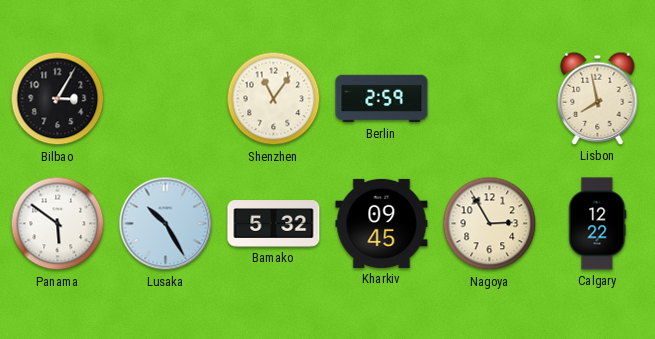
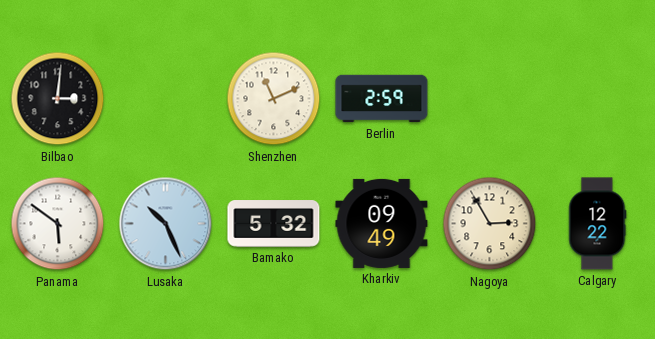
Bilbao: 3:05 -> 3:01
Shenzhen: 11:06 -> 11:11
Lisbon: 7:58 -> none
Lusaka: 10:25 -> 10:26
Kharkiv: 09:45 -> 09:49
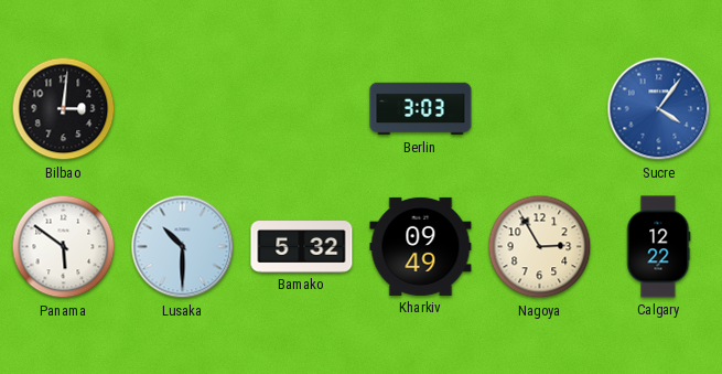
Shenzhen: 11:11 -> none
Berlin: 2:59 -> 3:03
Sucre: none -> 4:06
Lusaka: 10:26 -> 10:30
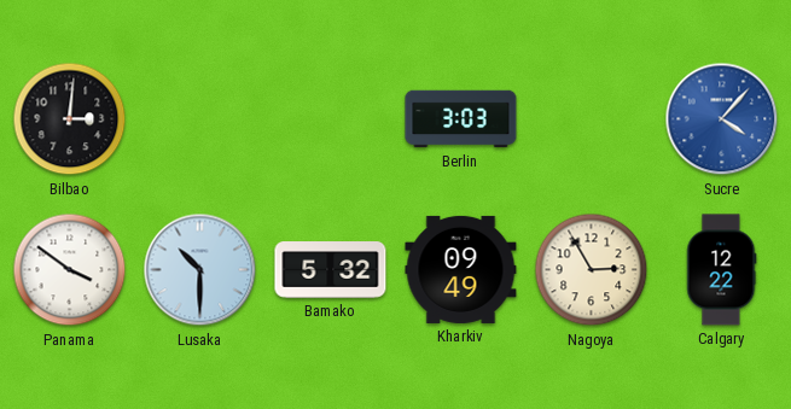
Sucre: 4:06 -> 4:07
Panama: 5:51 -> 3:51
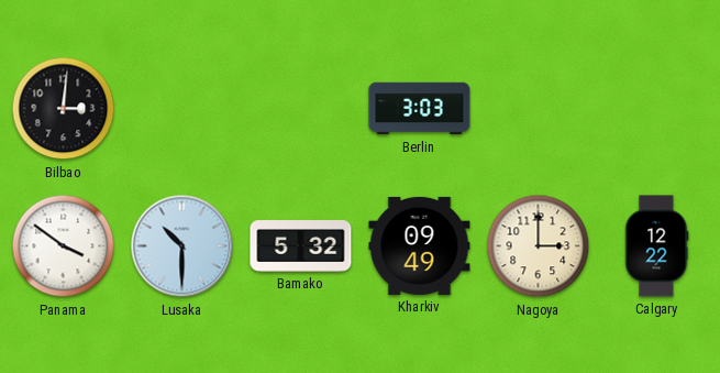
Sucre: 4:07 -> none
Nagoya: 2:55 -> 3:00
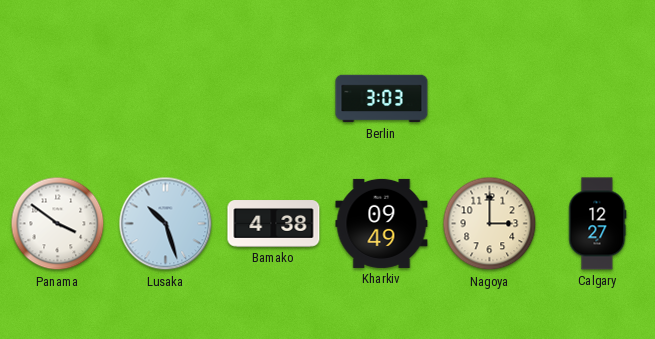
Bilbao: 3:01 -> none
Lusaka: 10:30 -> 10:27
Bamako: 5:32 -> 4:38
Calgary: 12:22 -> 12:27
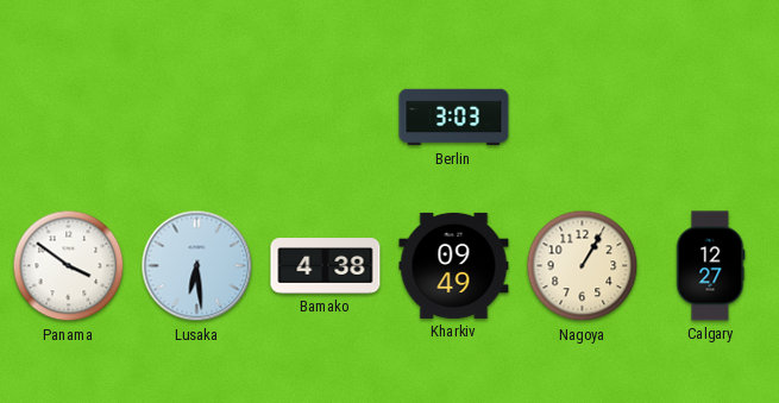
Lusaka: 10:27 -> 6:29
Nagoya: 3:00 -> 1:05
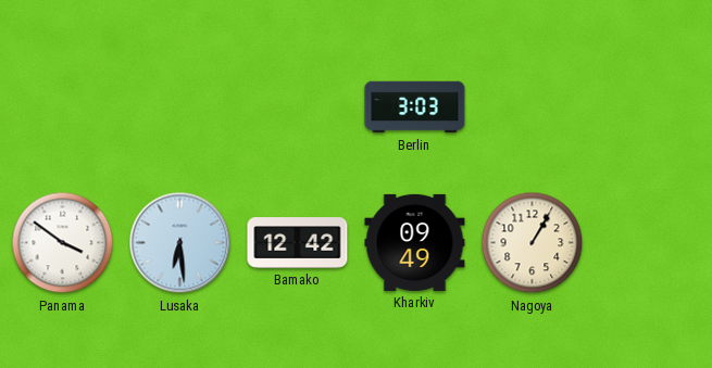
Bamako: 4:38 -> 12:42
Calgary: 12:27 -> none
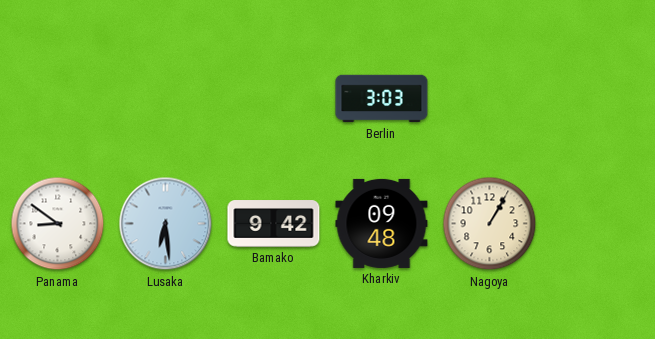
Panama: 3:51 -> 8:51
Bamako: 12:42 -> 9:42
Kharkiv: 09:49 -> 09:48
